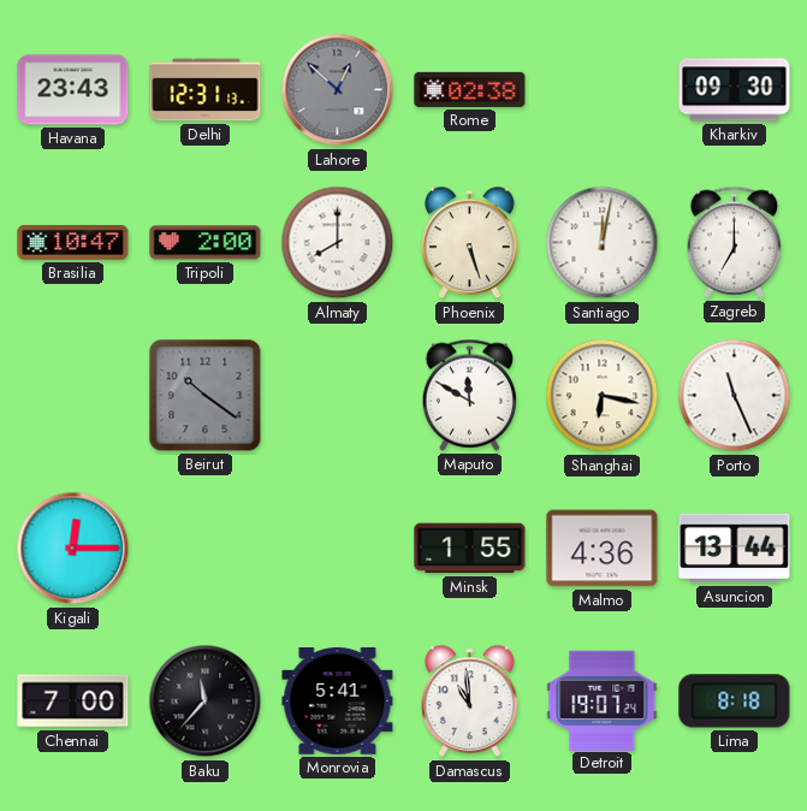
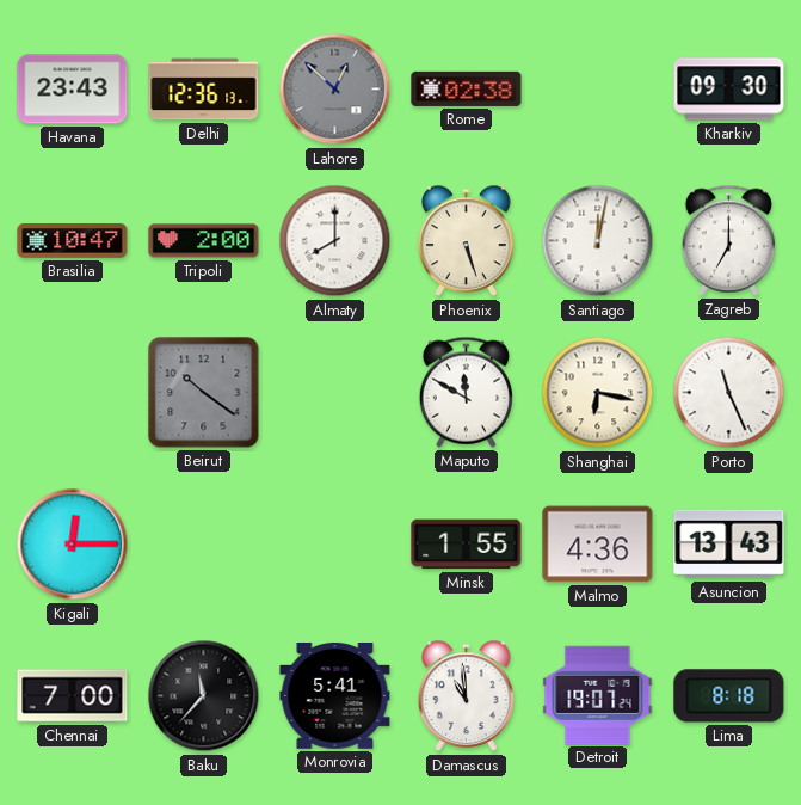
Delhi: 12:31 -> 12:36
Asuncion: 13:44 -> 13:43
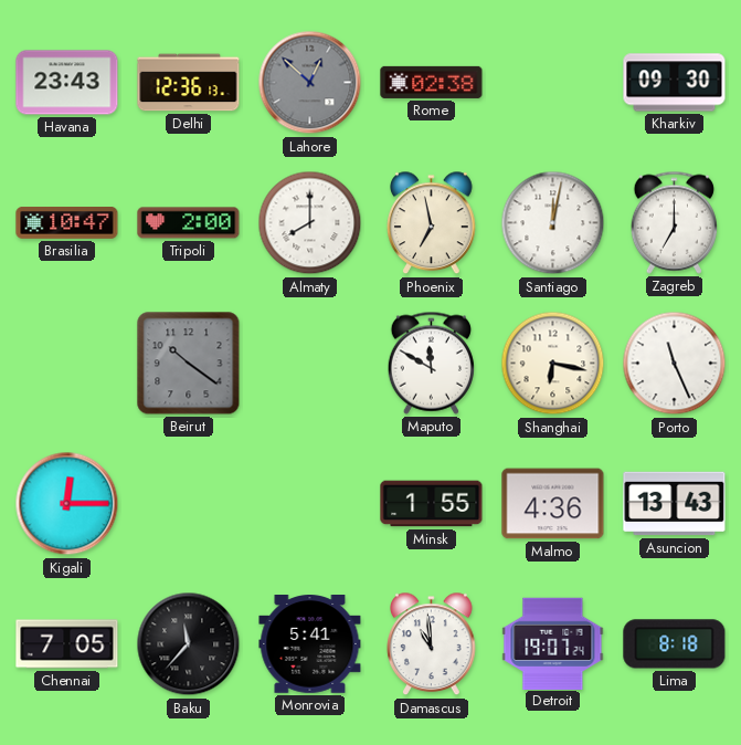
Phoenix: 5:27 -> 6:58
Chennai: 7:00 -> 7:05
